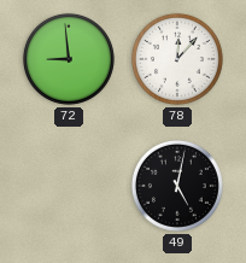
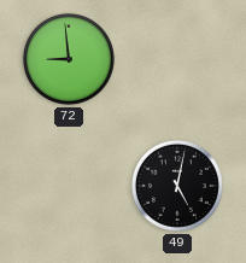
78: 12:07 -> none
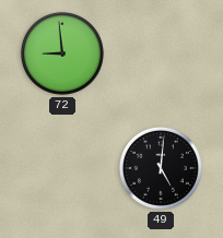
49: 5:02 -> 5:01
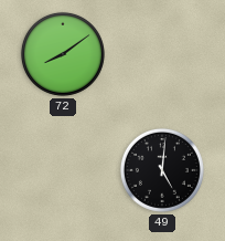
72: 8:59 -> 8:09
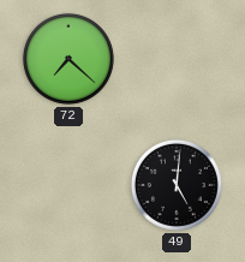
72: 8:09 -> 7:22
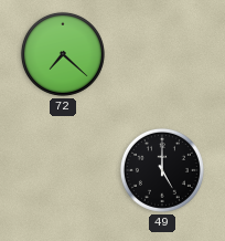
49: 5:01 -> 5:00
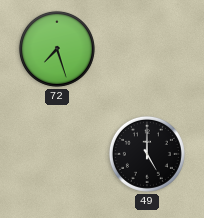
72: 7:22 -> 7:27
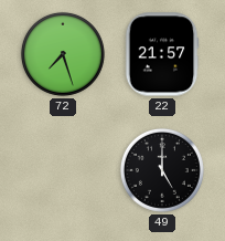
22: none -> 21:57
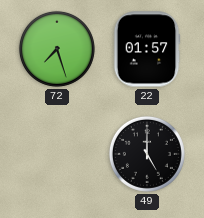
22: 21:57 -> 01:57
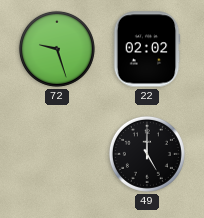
72: 7:27 -> 9:27
22: 01:57 -> 02:02
